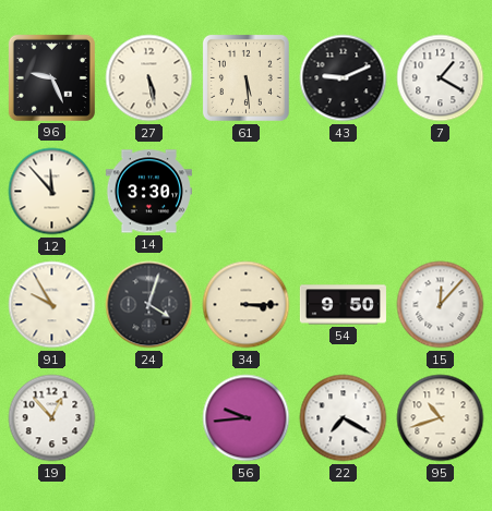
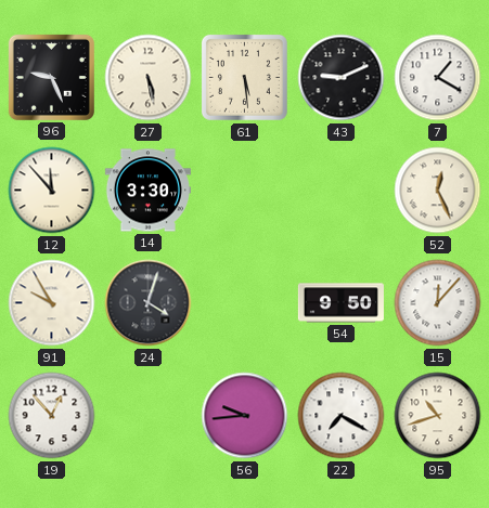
52: none -> 12:26
34: 3:15 -> none
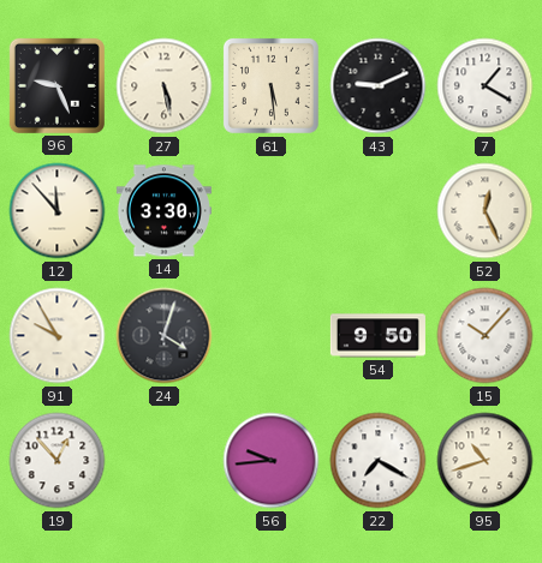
15: 12:07 -> 10:07
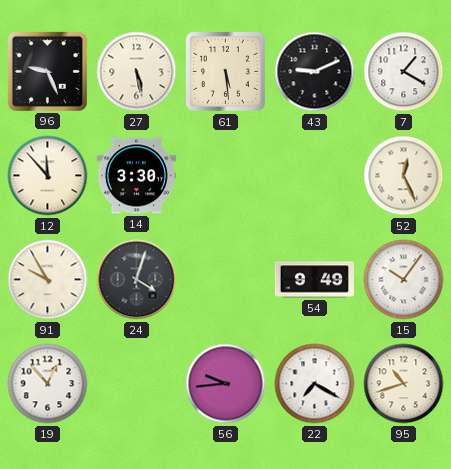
54: 9:50 -> 9:49
15: 10:07 -> 10:06
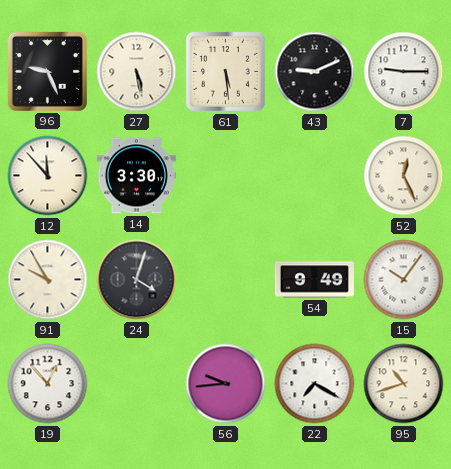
7: 1:20 -> 9:15
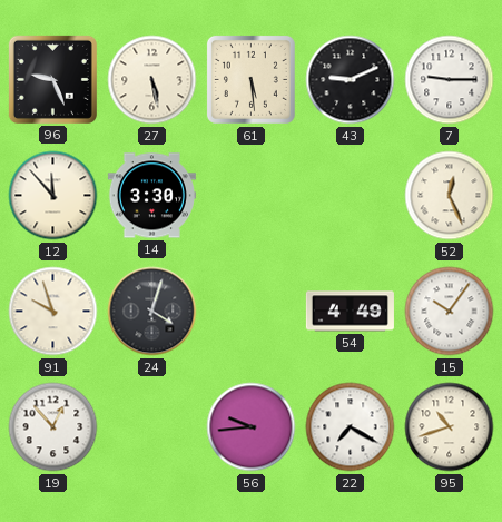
91: 9:55 -> 9:57
54: 9:49 -> 4:49
